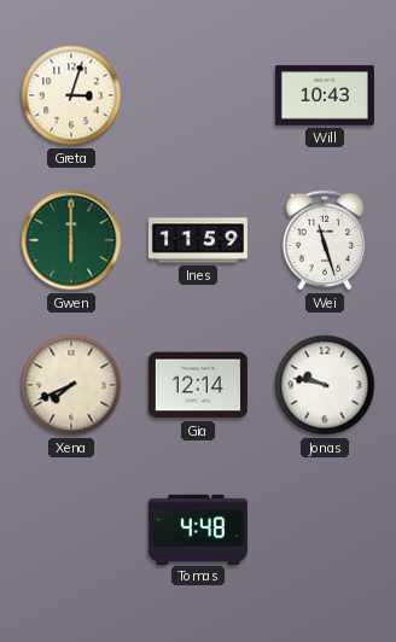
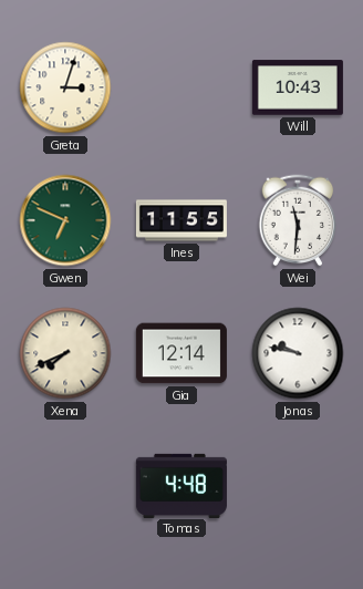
Gwen: 6:00 -> 6:49
Ines: 11:59 -> 11:55
Wei: 11:27 -> 11:31
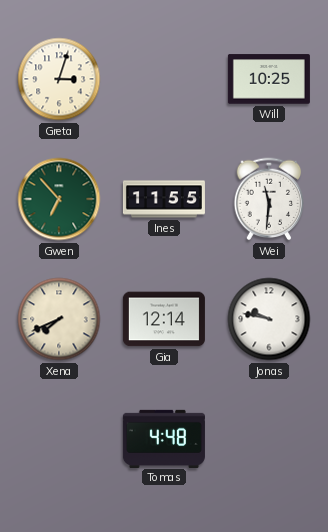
Will: 10:43 -> 10:25
Gwen: 6:49 -> 6:53
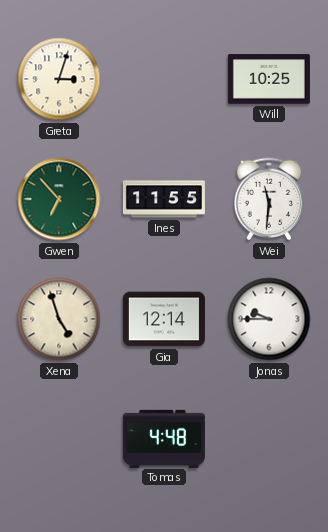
Xena: 7:41 -> 4:57
Jonas: 9:47 -> 9:45
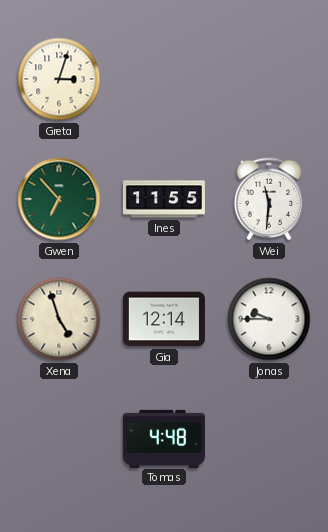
Will: 10:25 -> none
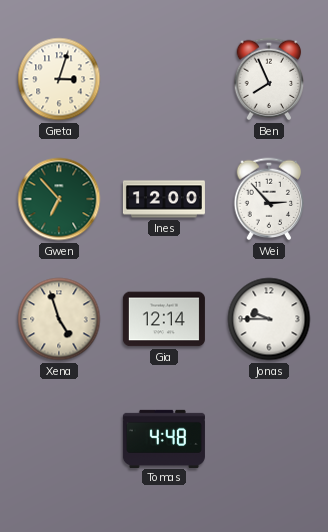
Ben: none -> 7:56
Ines: 11:55 -> 12:00
Wei: 11:31 -> 2:53
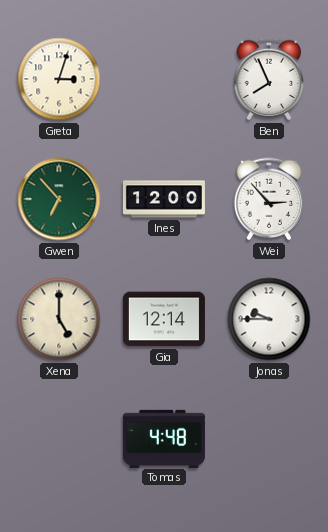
Xena: 4:57 -> 5:00
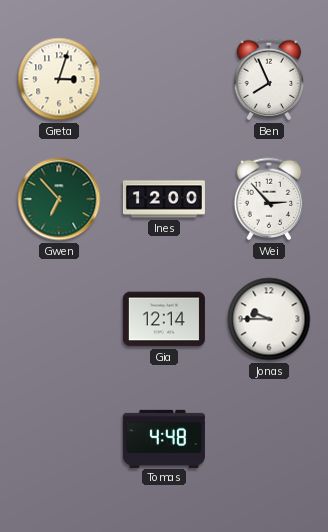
Xena: 5:00 -> none
